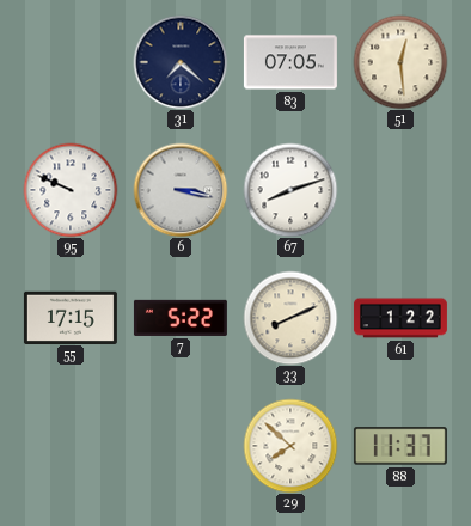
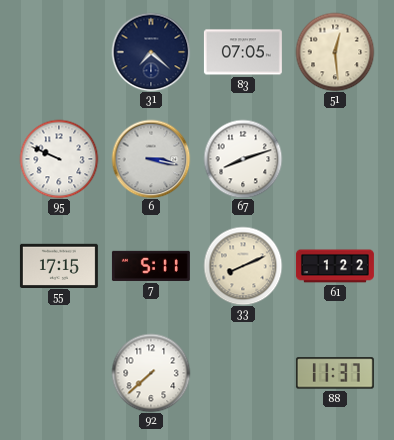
7: 5:22 -> 5:11
92: none -> 7:38
29: 7:52 -> none
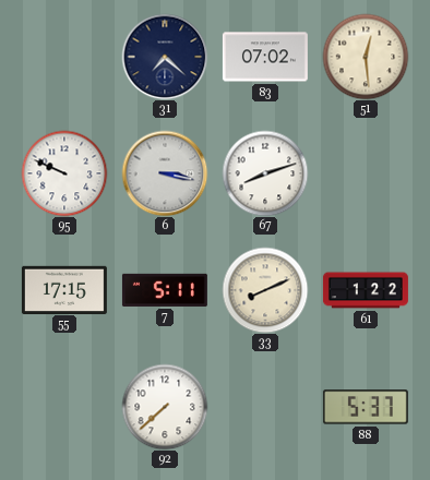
83: 07:05 -> 07:02
88: 11:37 -> 5:37
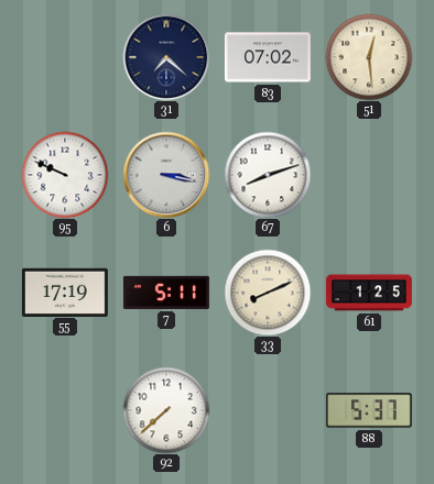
55: 17:15 -> 17:19
61: 1:22 -> 1:25
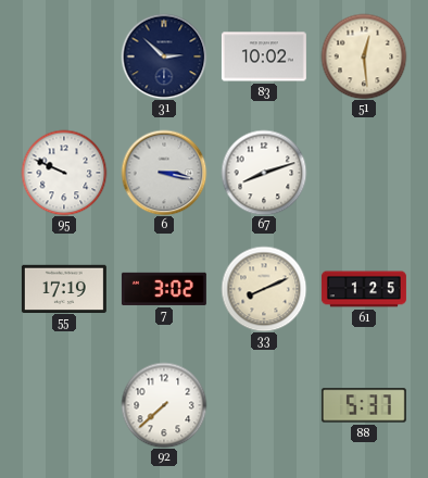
31: 7:22 -> 2:52
83: 07:02 -> 10:02
7: 5:11 -> 3:02
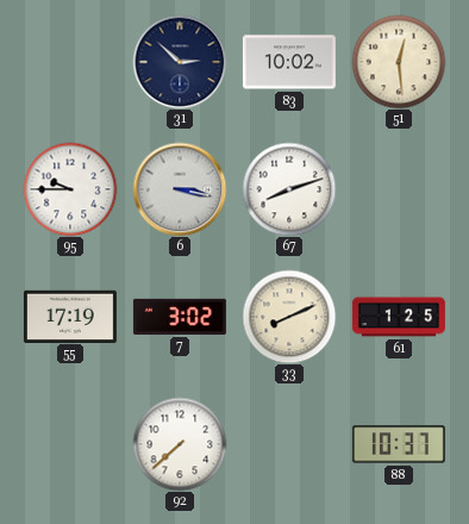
95: 9:49 -> 9:45
88: 5:37 -> 10:37
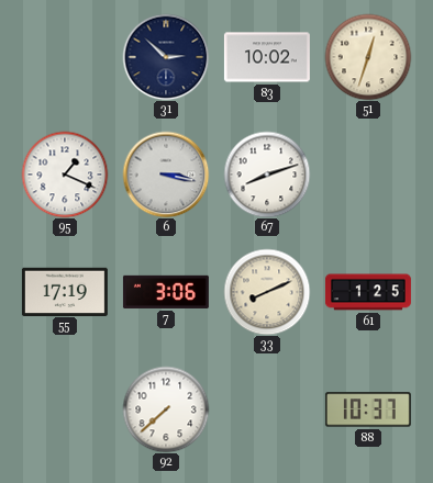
51: 12:29 -> 12:33
95: 9:45 -> 1:19
7: 3:02 -> 3:06
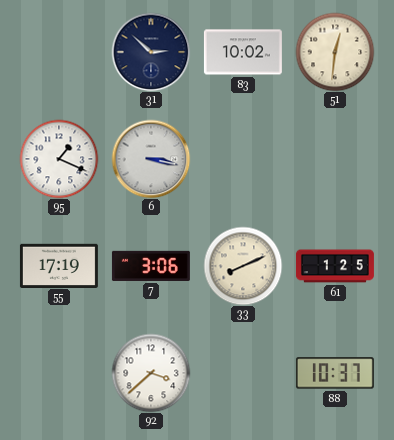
51: 12:33 -> 12:31
67: 8:12 -> none
92: 7:38 -> 3:38
